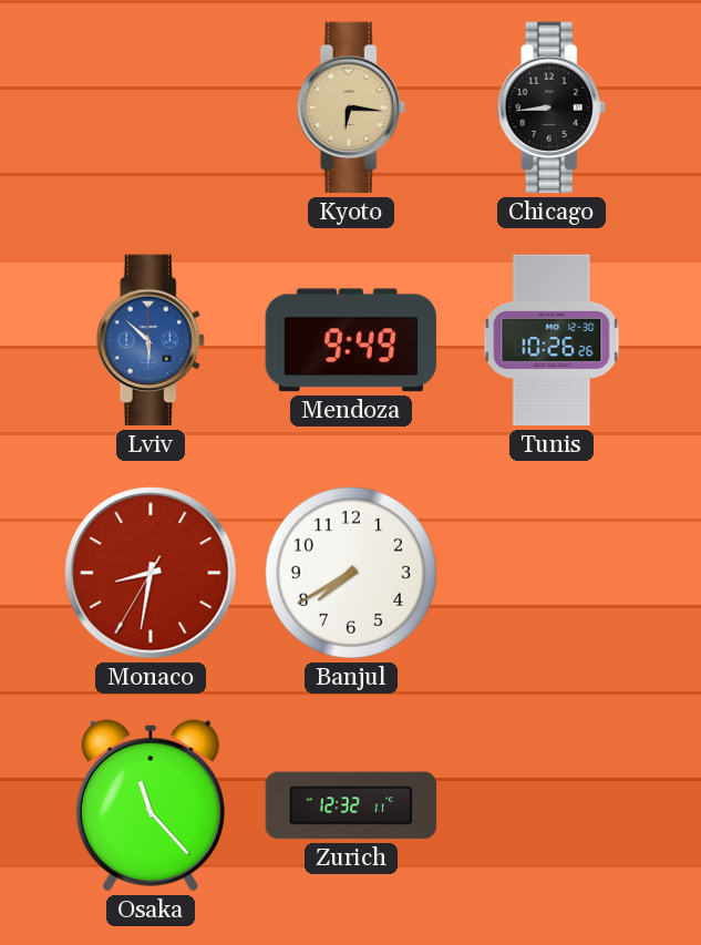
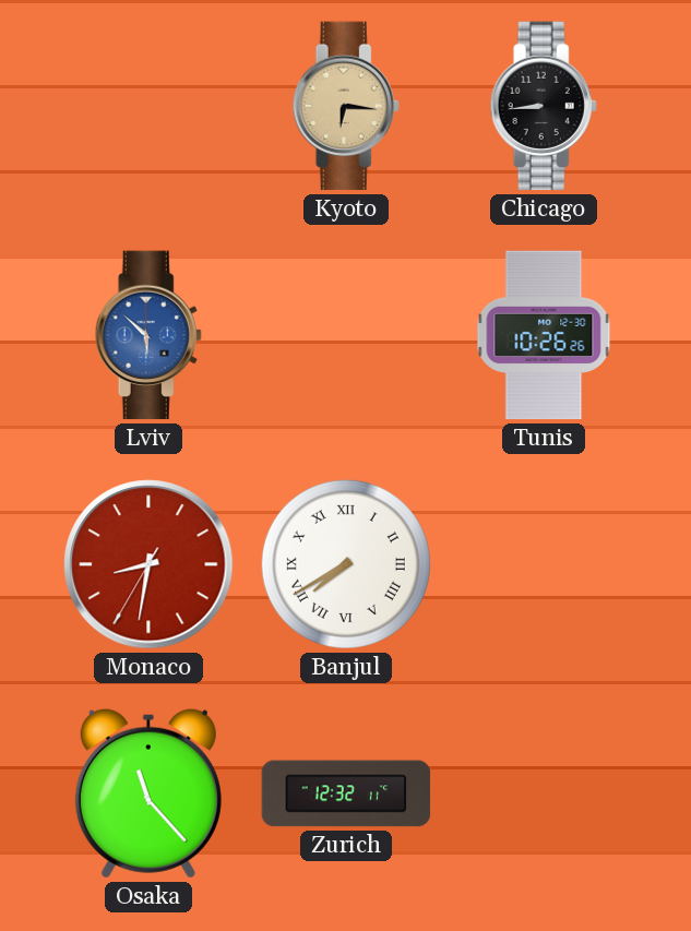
Mendoza: 9:49 -> none
Banjul numerals: Arabic -> Roman
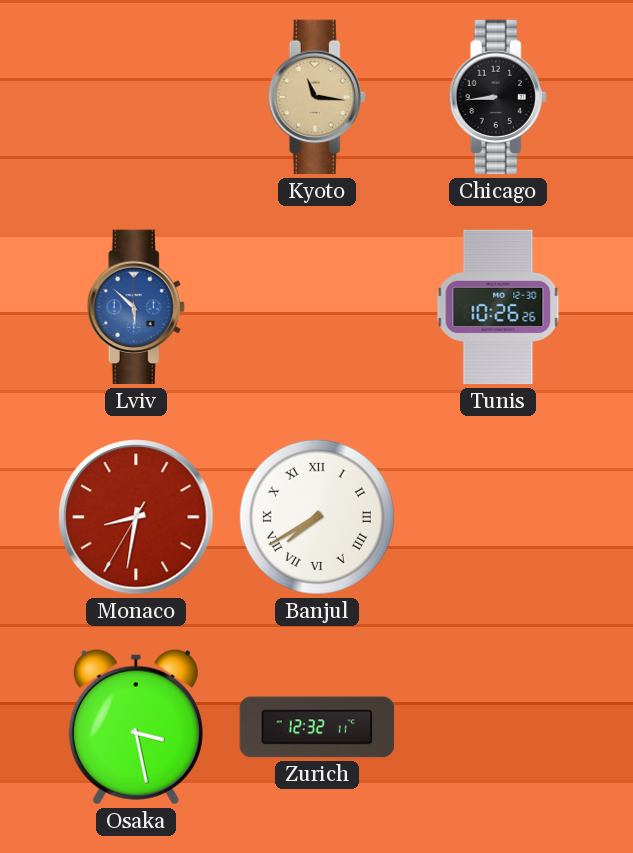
Kyoto: 6:16 -> 11:16
Osaka: 11:23 -> 3:28
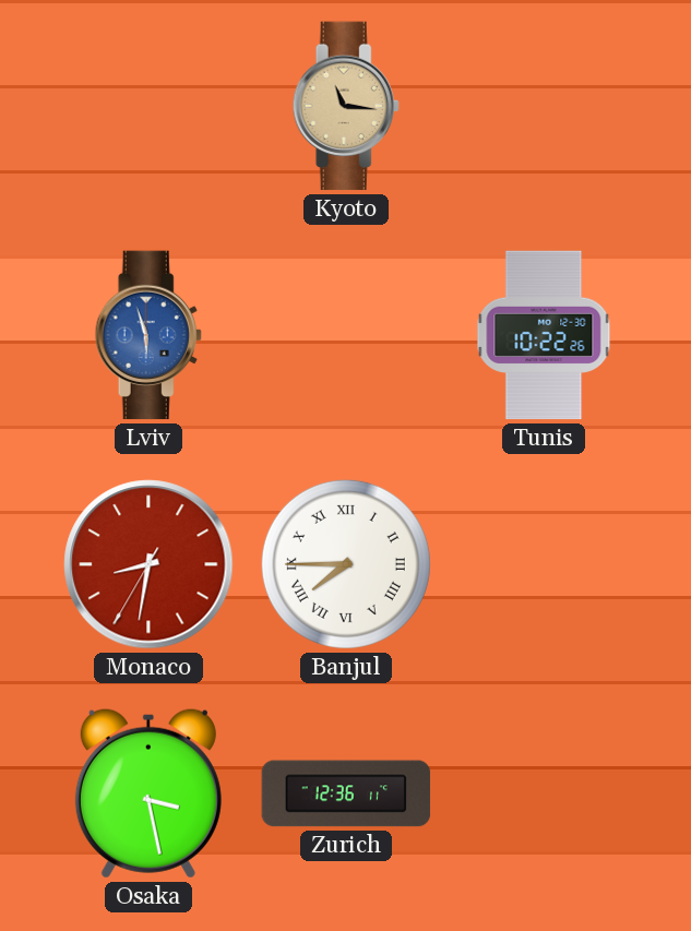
Chicago: 8:44 -> none
Lviv: 5:52 -> 5:57
Tunis: 10:26 -> 10:22
Banjul: 7:40 -> 7:45
Zurich: 12:32 -> 12:36
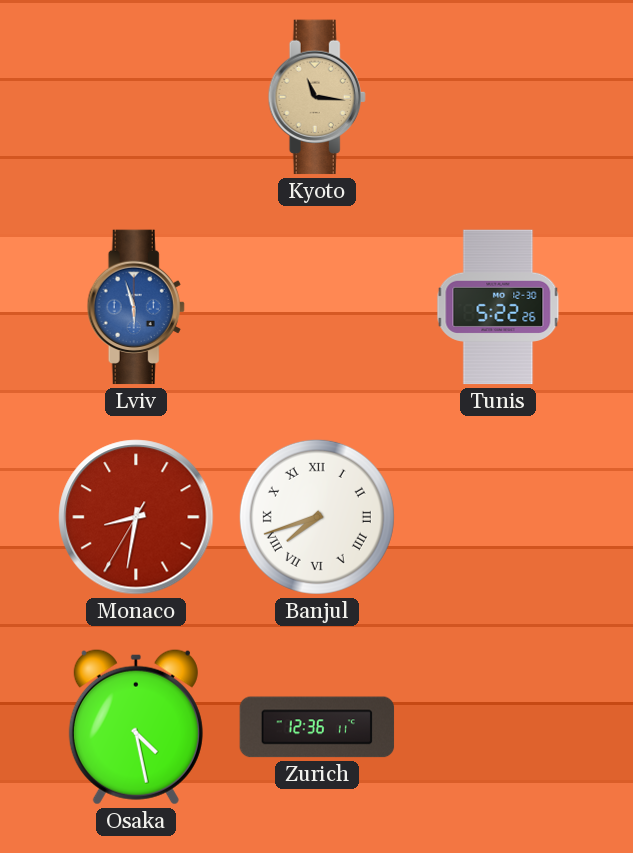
Tunis: 10:22 -> 5:22
Banjul: 7:45 -> 7:42
Osaka: 3:28 -> 4:28
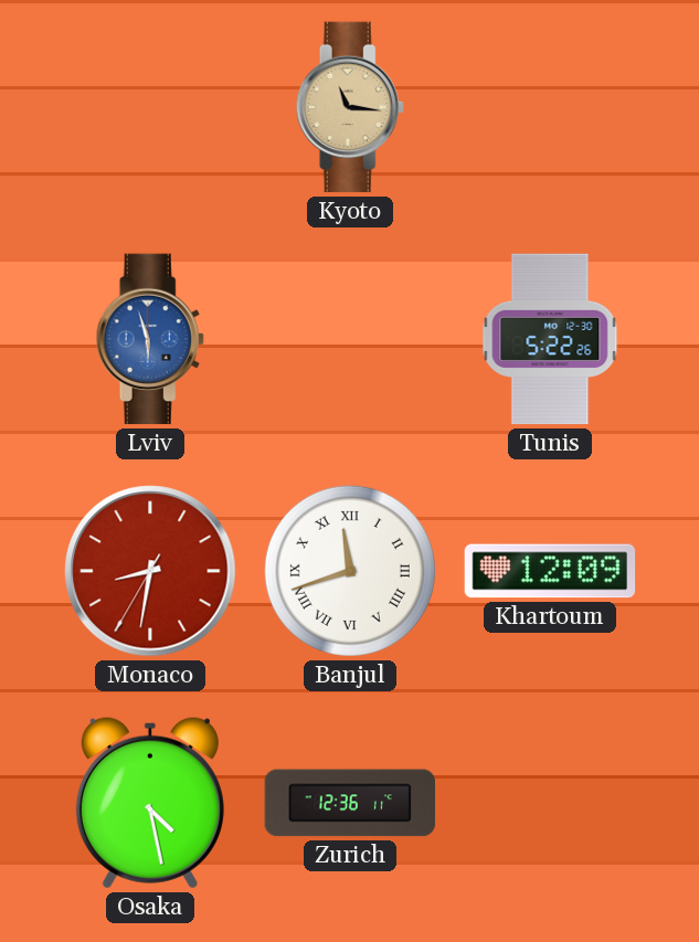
Banjul: 7:42 -> 11:42
Khartoum: none -> 12:09
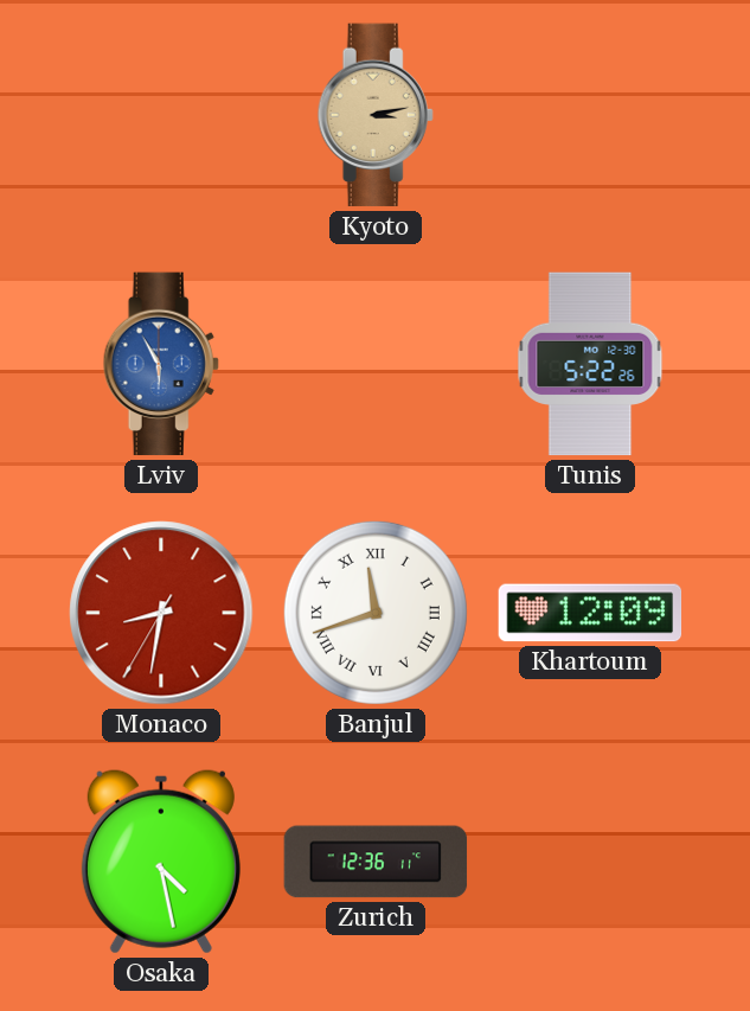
Kyoto: 11:16 -> 3:13
Lviv: 5:57 -> 5:55
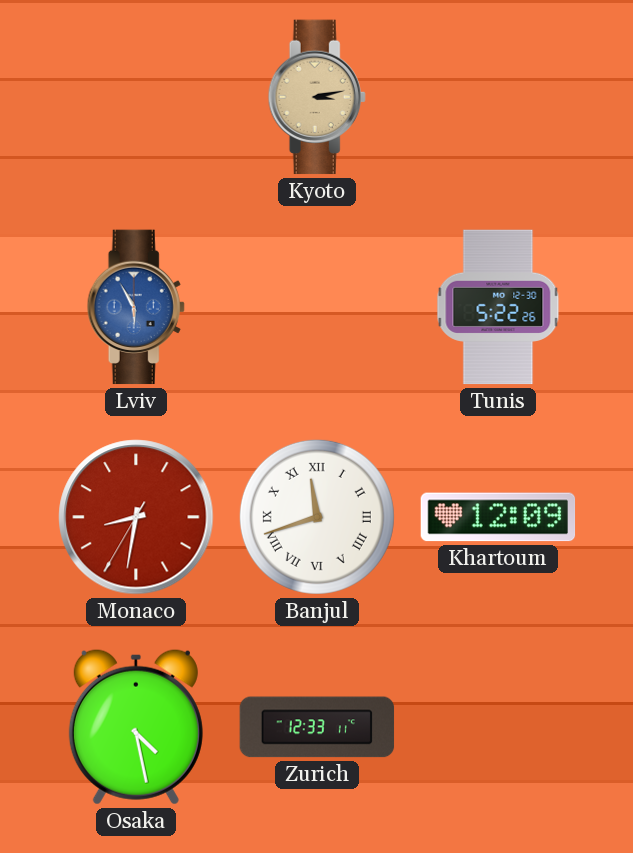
Zurich: 12:36 -> 12:33
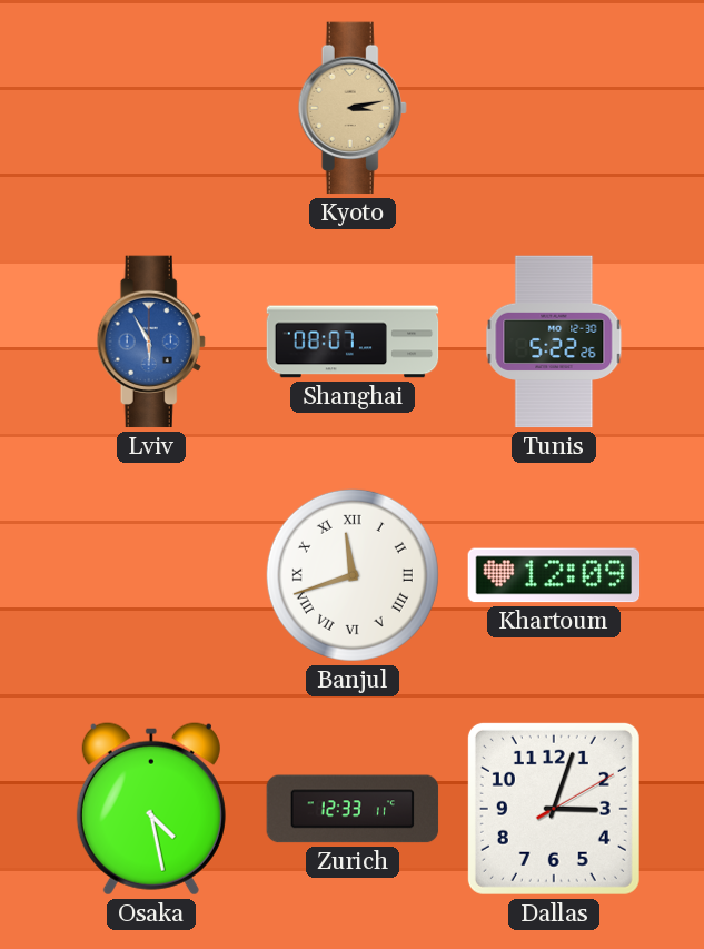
Shanghai: none -> 08:07
Monaco: 8:31 -> none
Dallas: none -> 3:03
